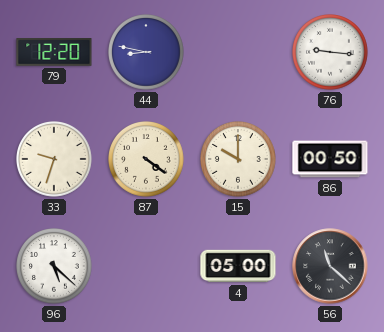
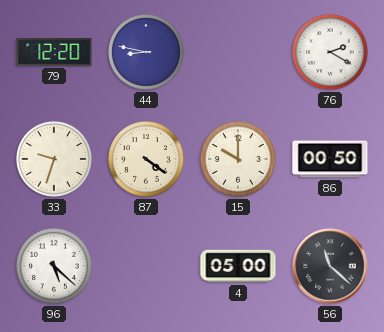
76: 9:16 -> 2:20
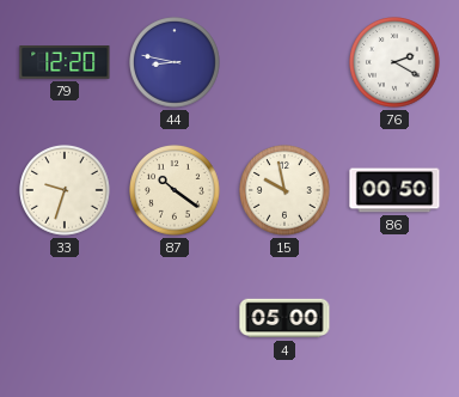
87: 4:21 -> 10:21
15: 10:00 -> 9:58
96: 5:22 -> none
56: 11:22 -> none
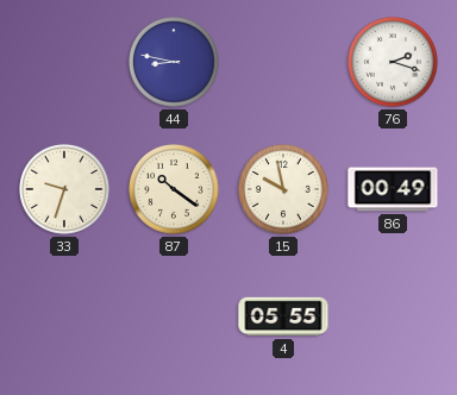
79: 12:20 -> none
76: 2:20 -> 2:18
86: 00:50 -> 00:49
4: 05:00 -> 05:55
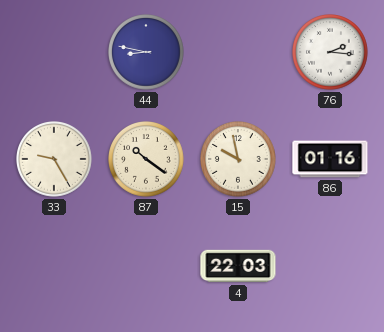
76: 2:18 -> 2:16
33: 9:33 -> 9:25
86: 00:49 -> 01:16
4: 05:55 -> 22:03
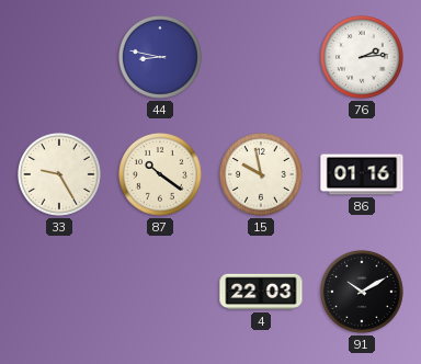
76: 2:16 -> 2:14
91: none -> 10:10
